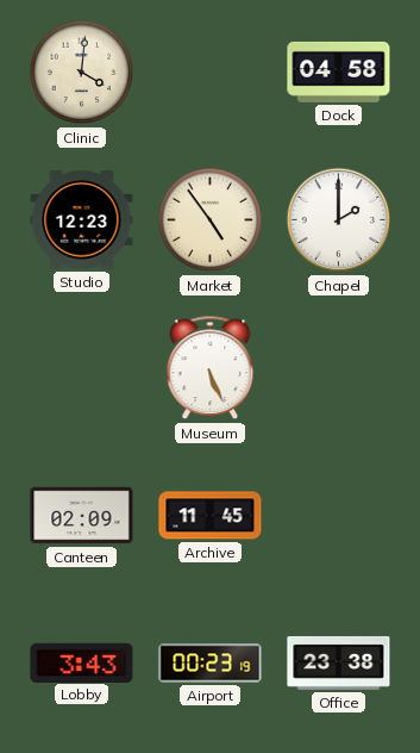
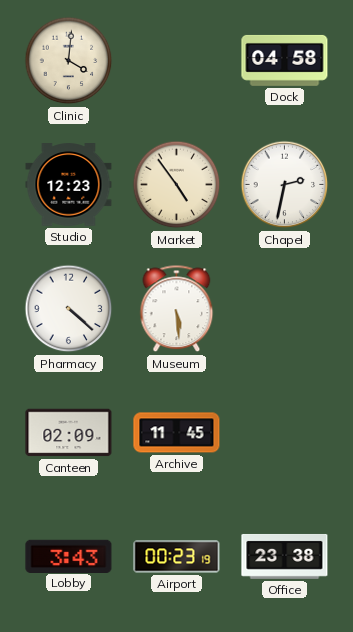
Chapel: 2:00 -> 2:32
Pharmacy: none -> 4:22
Museum: 5:26 -> 5:29
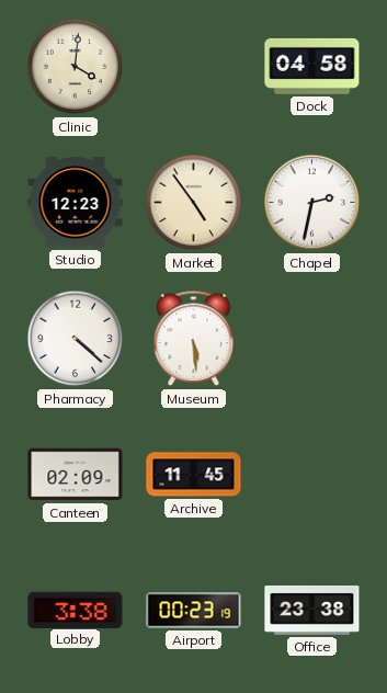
Lobby: 3:43 -> 3:38
